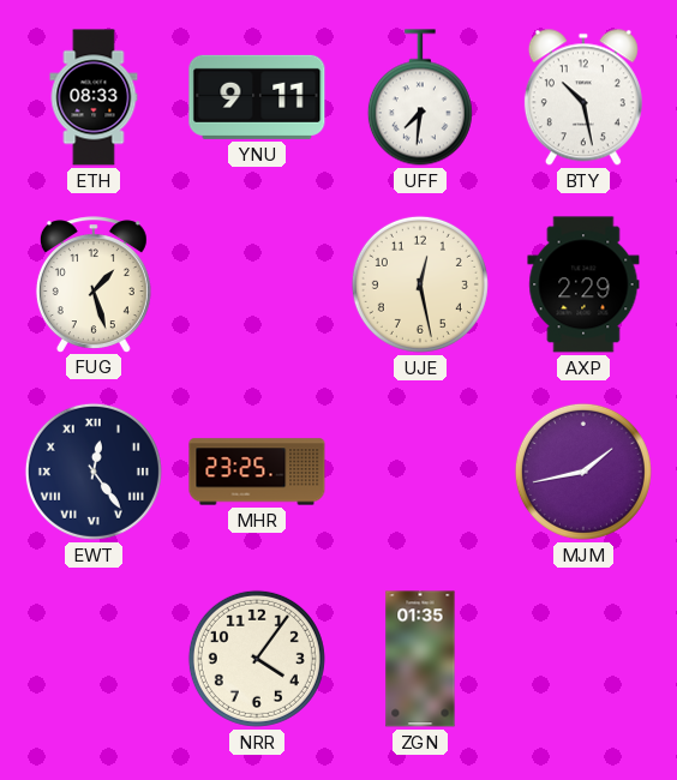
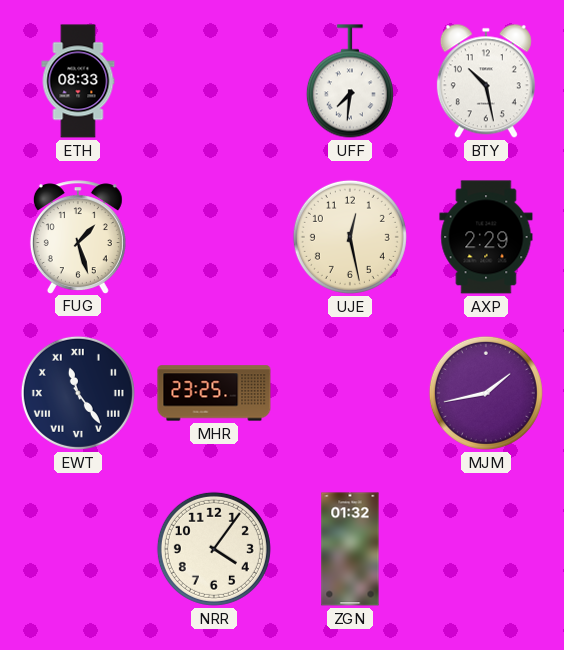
YNU: 9:11 -> none
EWT: 12:24 -> 11:24
ZGN: 01:35 -> 01:32
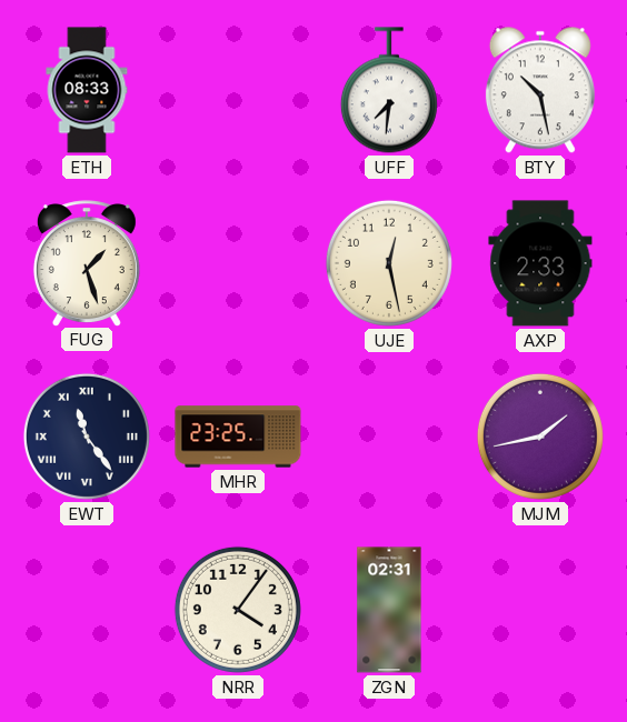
AXP: 2:29 -> 2:33
ZGN: 01:32 -> 02:31
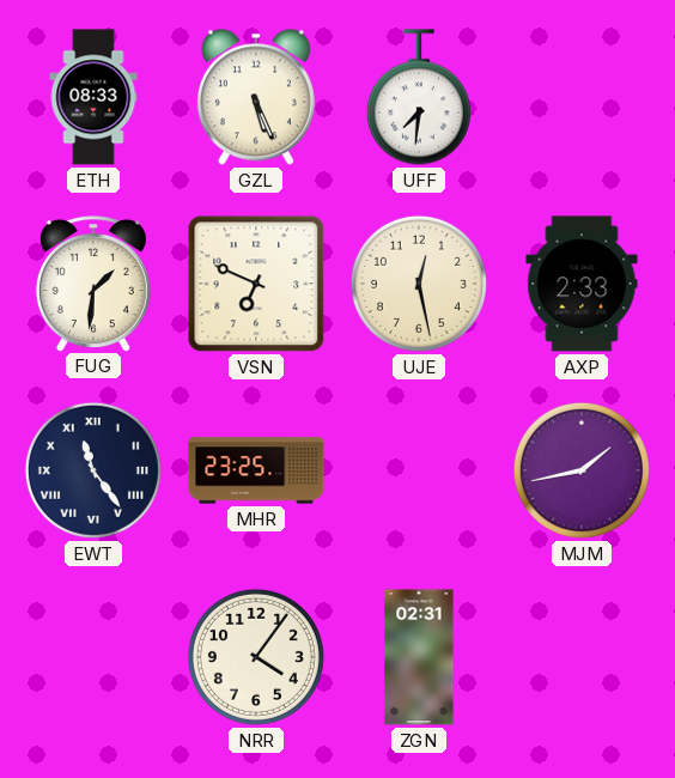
GZL: none -> 5:26
BTY: 10:28 -> none
FUG: 1:27 -> 1:31
VSN: none -> 6:49
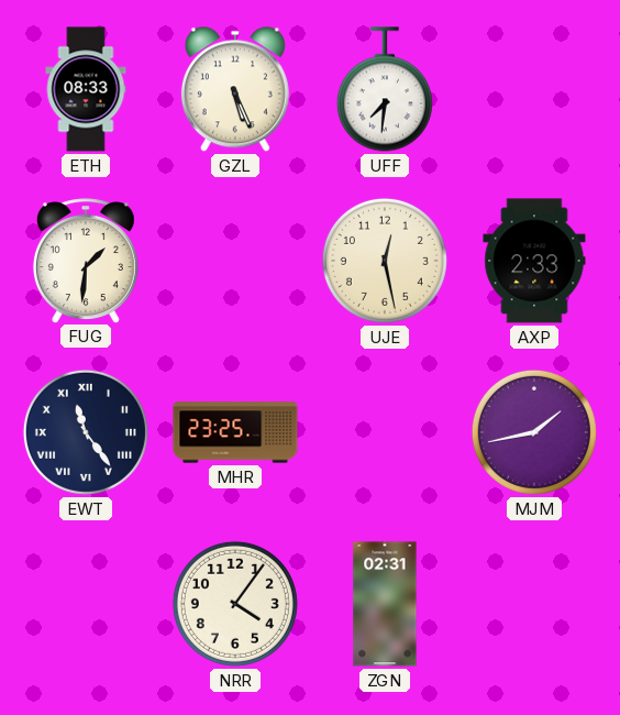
VSN: 6:49 -> none
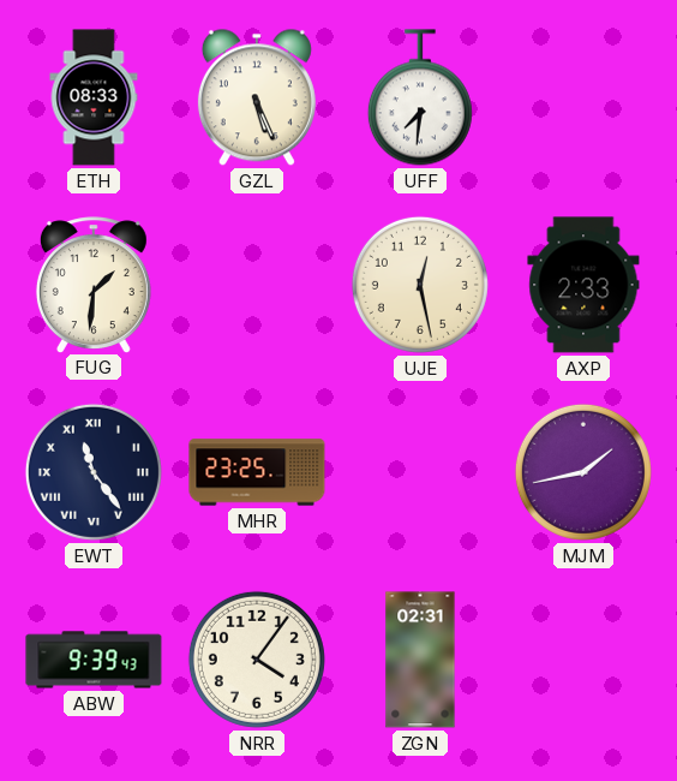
ABW: none -> 9:39
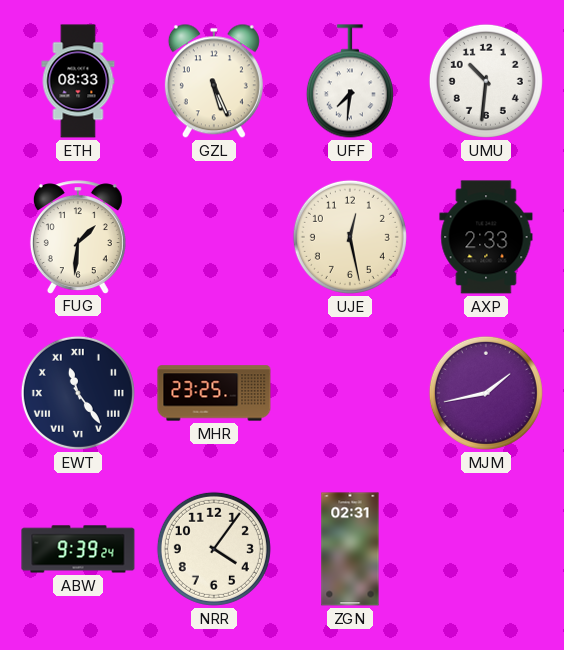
UMU: none -> 10:31
ABW: 9:39:43 -> 9:39:24
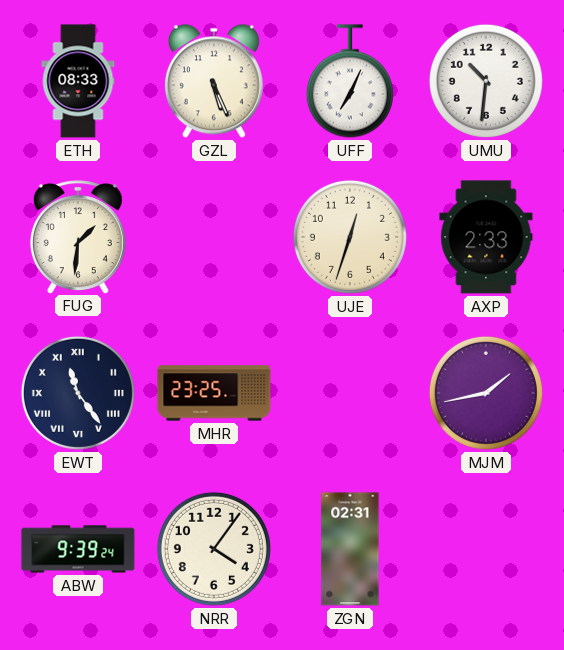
UFF: 7:31 -> 7:04
UJE: 12:28 -> 12:33
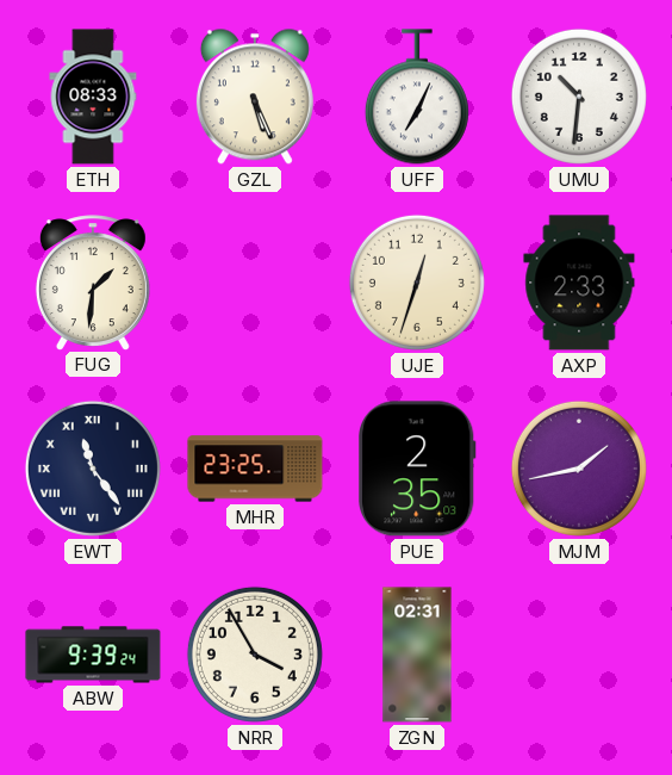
PUE: none -> 2:35
NRR: 4:06 -> 3:55
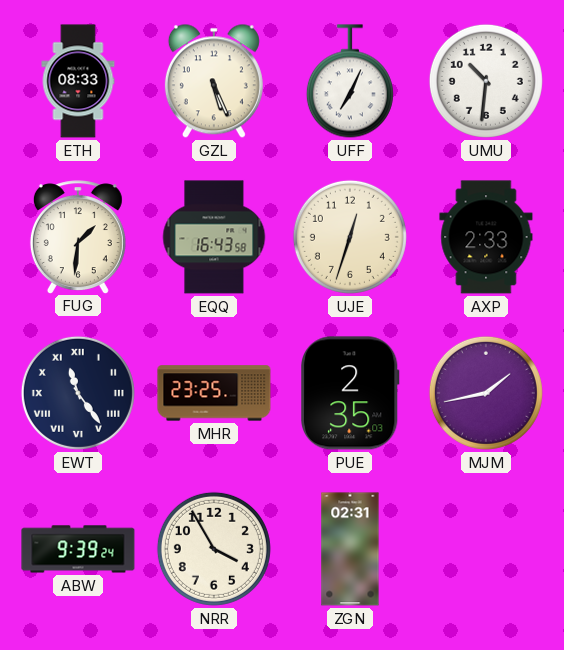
EQQ: none -> 16:43
